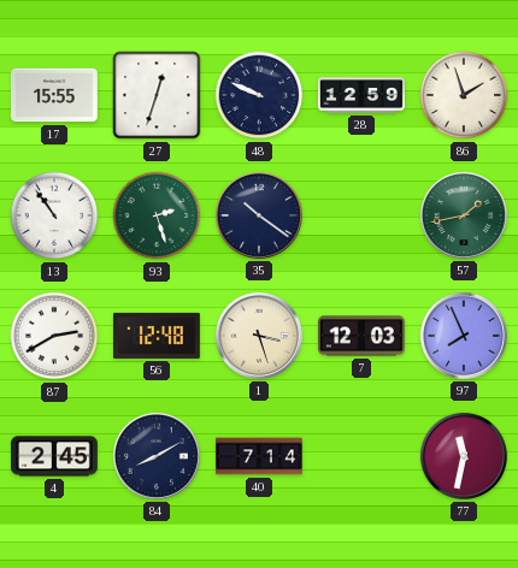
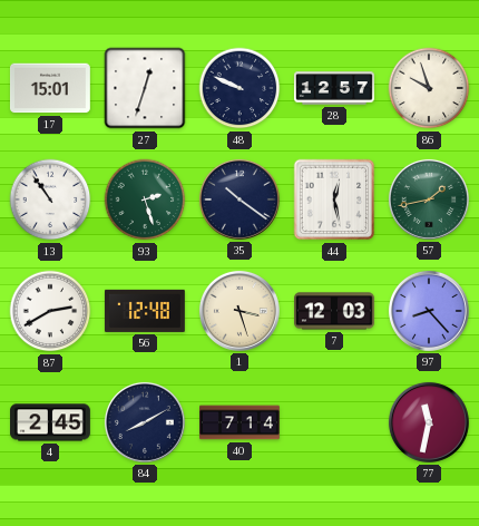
17: 15:55 -> 15:01
28: 12:59 -> 12:57
86: 1:57 -> 9:57
44: none -> 12:28
97: 7:56 -> 8:23
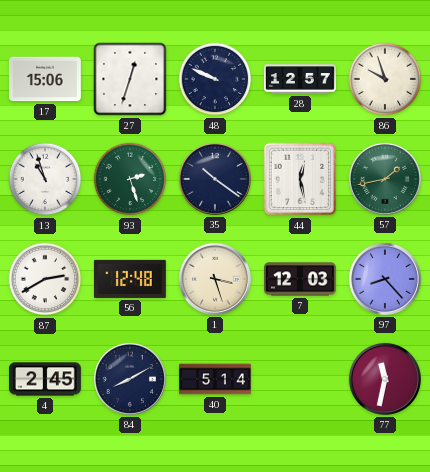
17: 15:01 -> 15:06
13: 10:54 -> 10:57
40: 7:14 -> 5:14
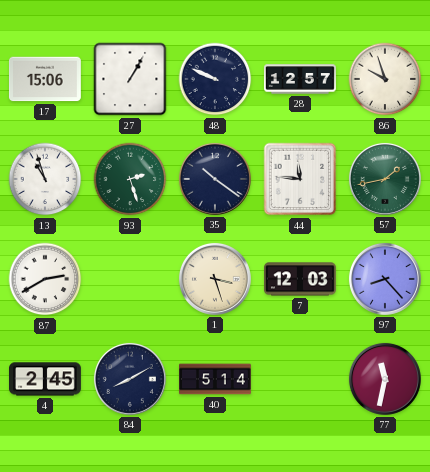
27: 12:33 -> 1:05
44: 12:28 -> 11:46
56: 12:48 -> none
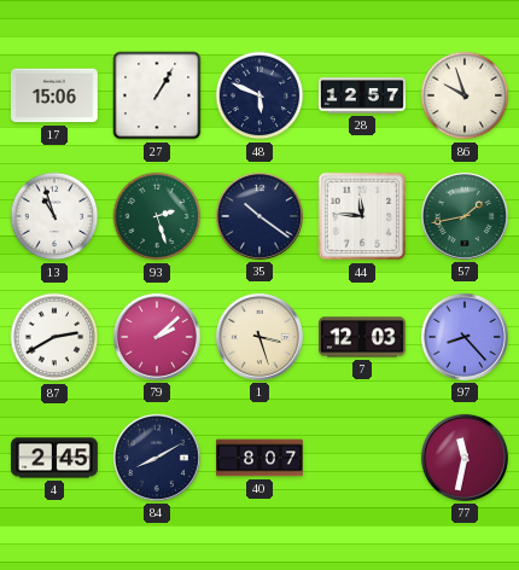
48: 9:49 -> 5:49
79: none -> 2:08
40: 5:14 -> 8:07
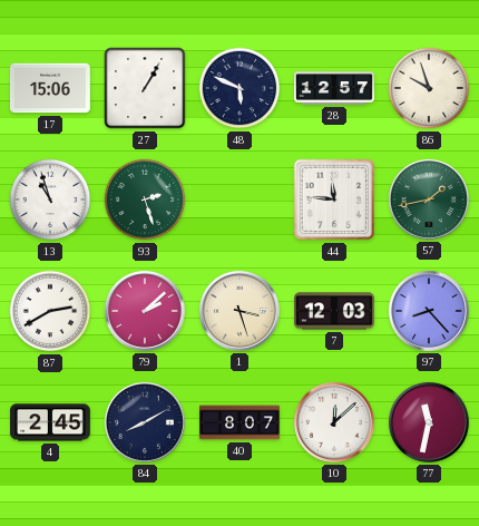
35: 10:21 -> none
10: none -> 12:08
